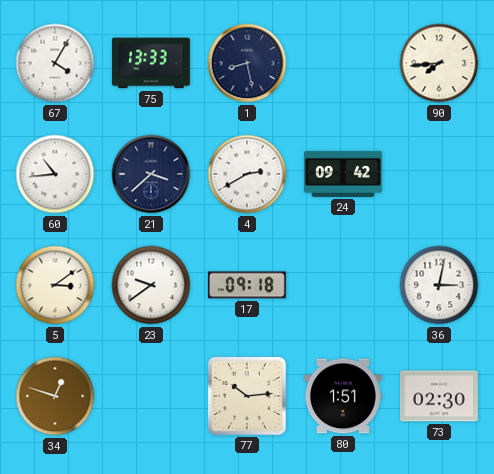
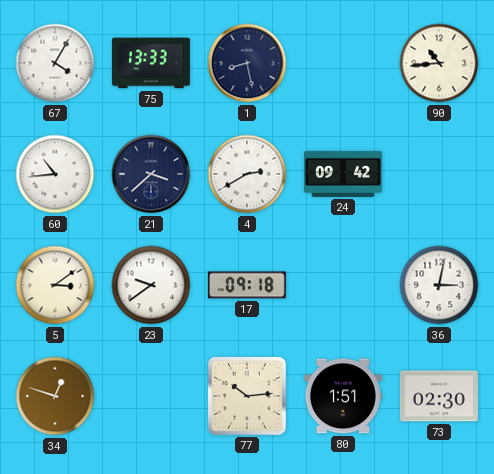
90: 7:44 -> 10:44
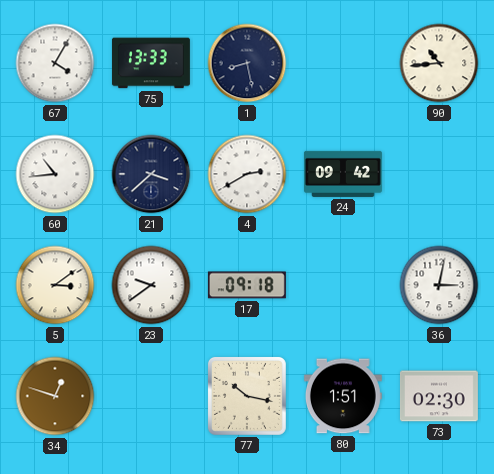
77: 10:14 -> 10:17
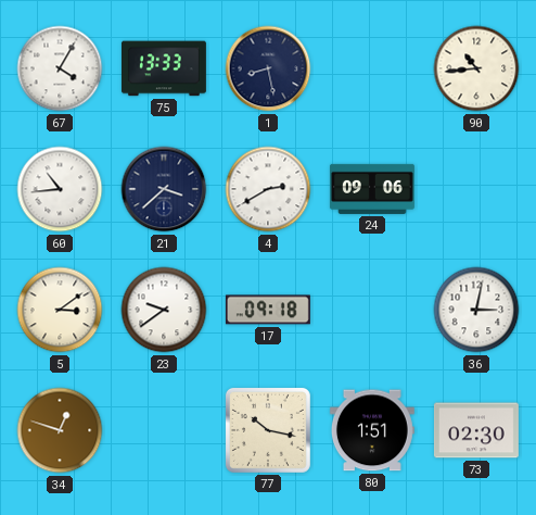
24: 09:42 -> 09:06
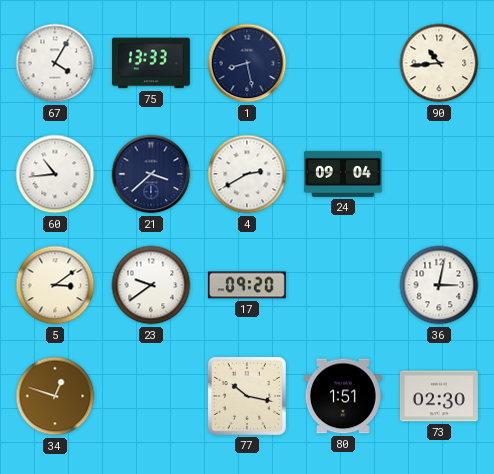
24: 09:06 -> 09:04
17: 09:18 -> 09:20
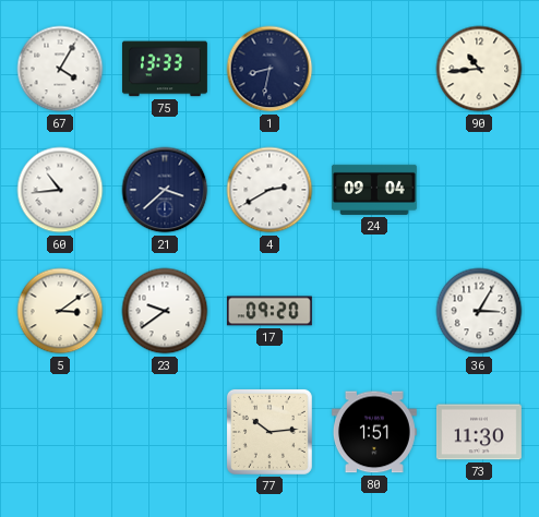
1: 8:28 -> 8:32
36: 3:02 -> 3:05
34: 12:48 -> none
77: 10:17 -> 10:14
73: 02:30 -> 11:30
